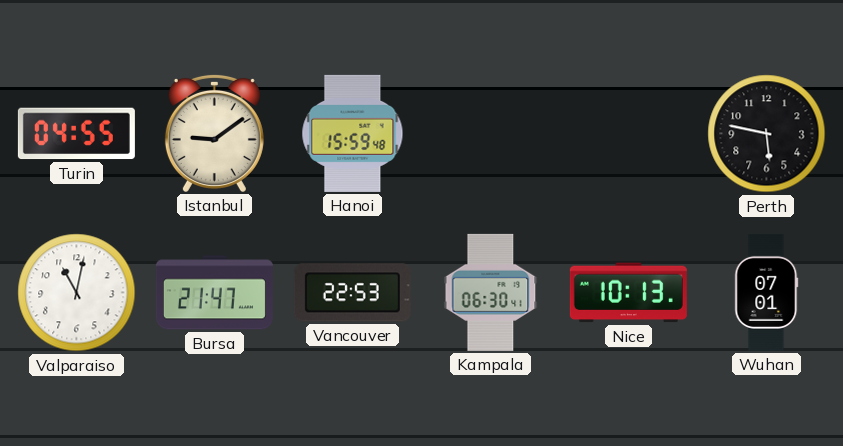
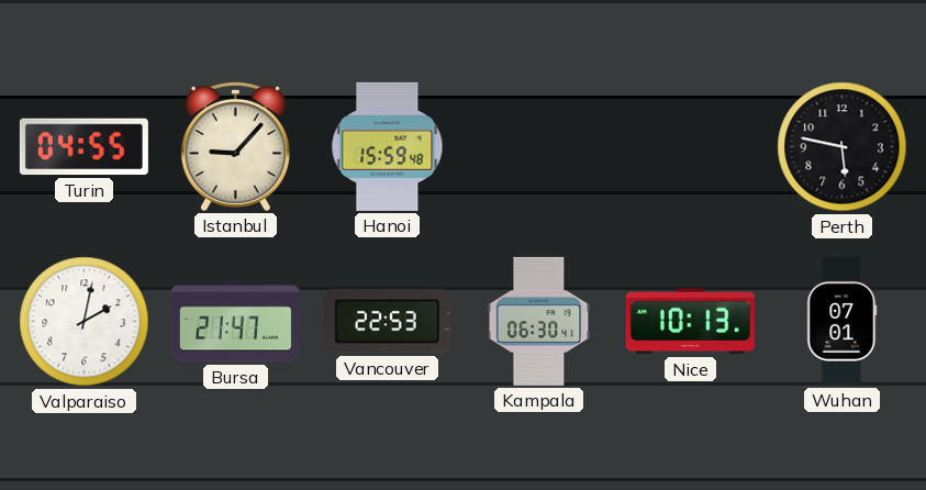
Istanbul: 9:09 -> 9:07
Valparaiso: 11:02 -> 2:02
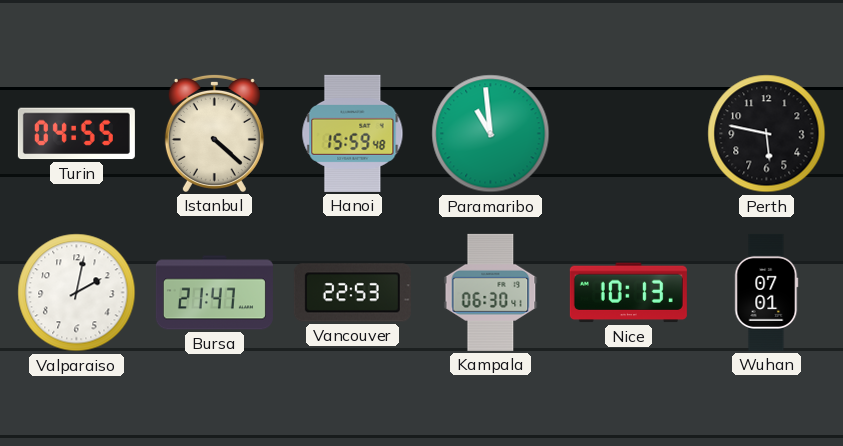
Istanbul: 9:07 -> 4:22
Paramaribo: none -> 10:59
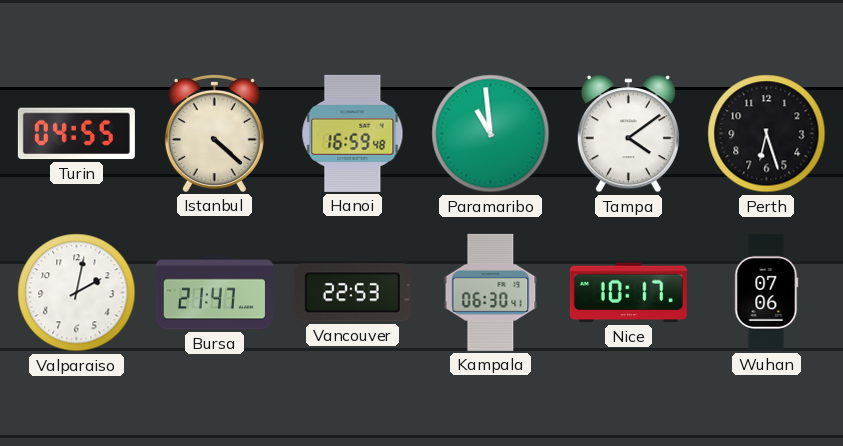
Hanoi: 15:59 -> 16:59
Tampa: none -> 4:09
Perth: 5:47 -> 6:27
Nice: 10:13 -> 10:17
Wuhan: 07:01 -> 07:06
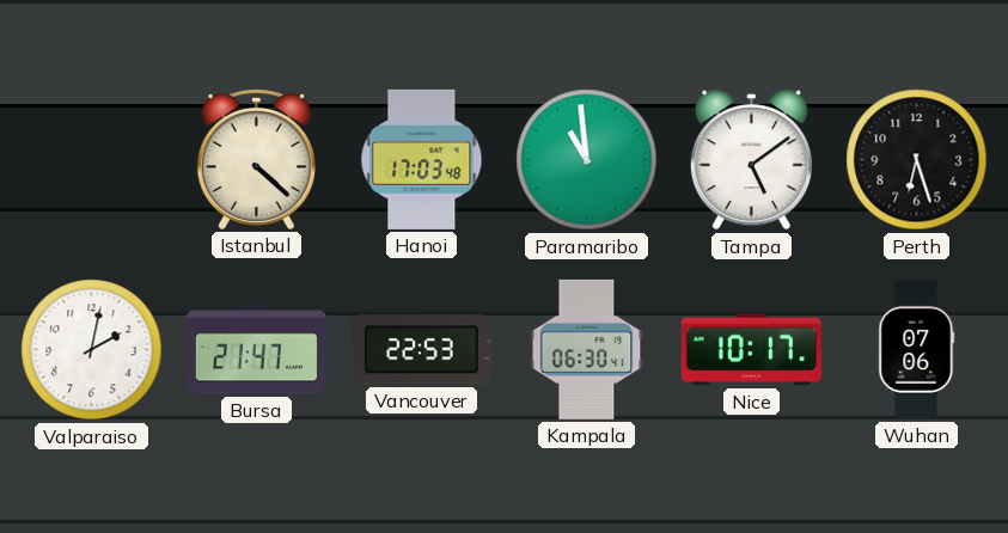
Turin: 04:55 -> none
Hanoi: 16:59 -> 17:03
Tampa: 4:09 -> 5:09
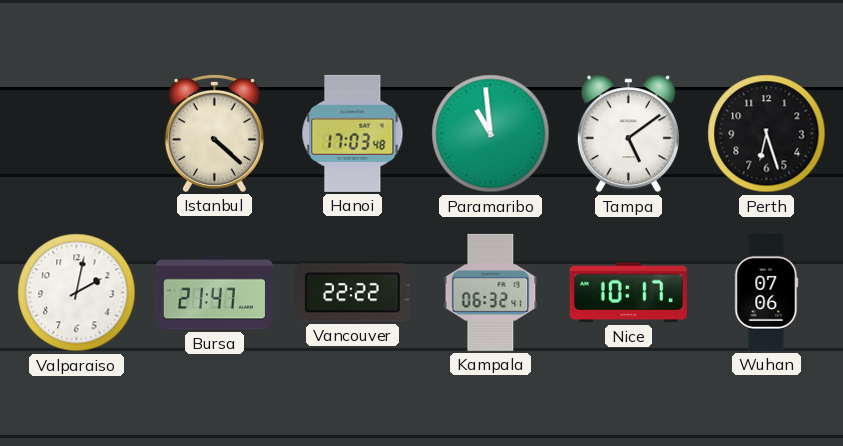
Vancouver: 22:53 -> 22:22
Kampala: 06:30 -> 06:32
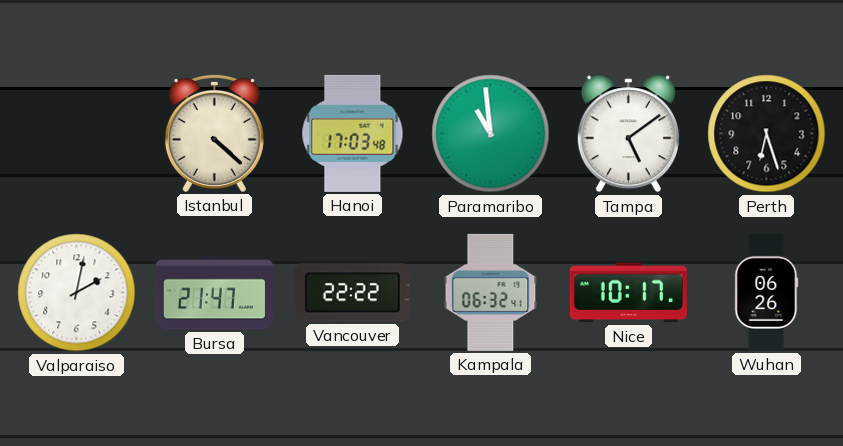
Wuhan: 07:06 -> 06:26
